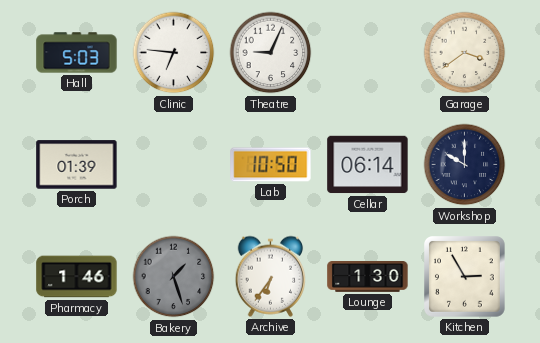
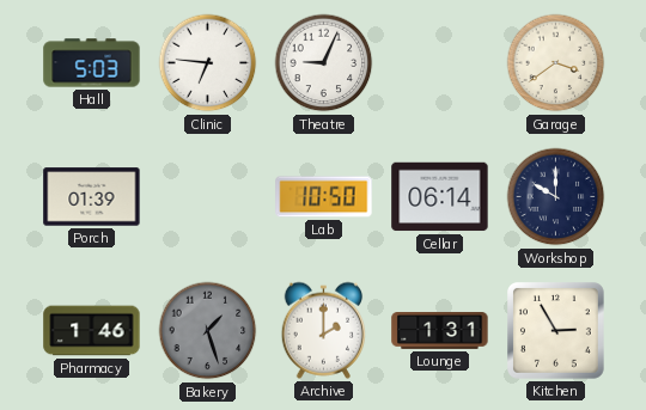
Archive: 6:36 -> 2:00
Lounge: 1:30 -> 1:31
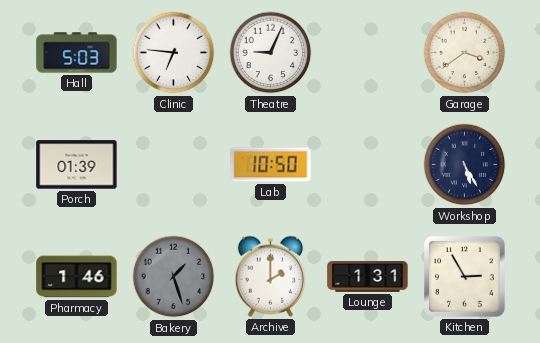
Cellar: 06:14 -> none
Workshop: 10:00 -> 5:25
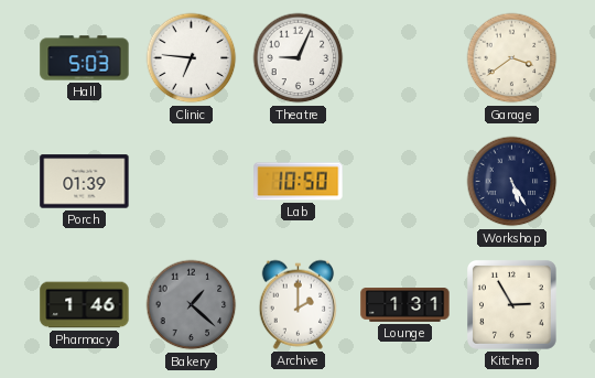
Bakery: 1:27 -> 1:22
